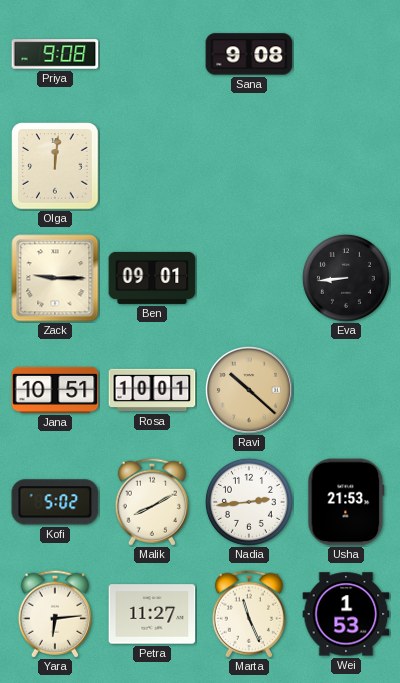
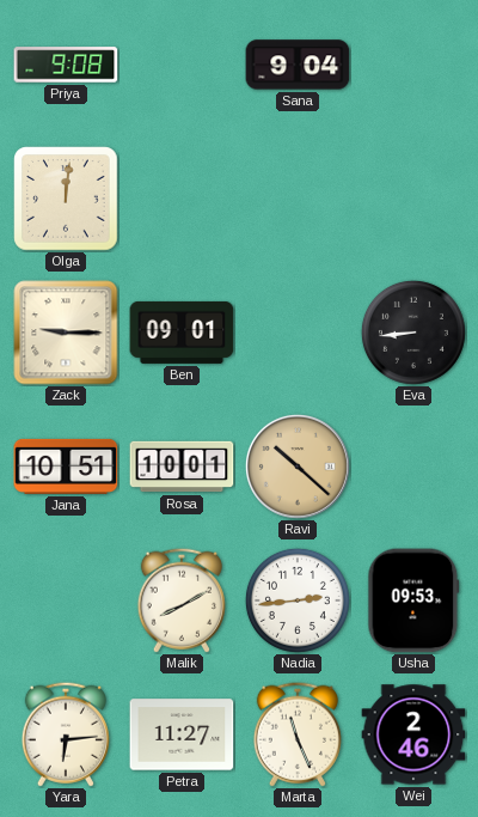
Sana: 9:08 -> 9:04
Kofi: 5:02 -> none
Usha: 21:53 -> 09:53
Wei: 1:53 -> 2:46
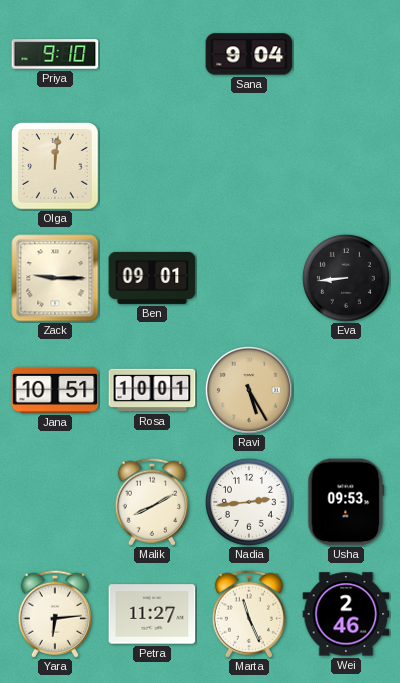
Priya: 9:08 -> 9:10
Ravi: 10:22 -> 5:25
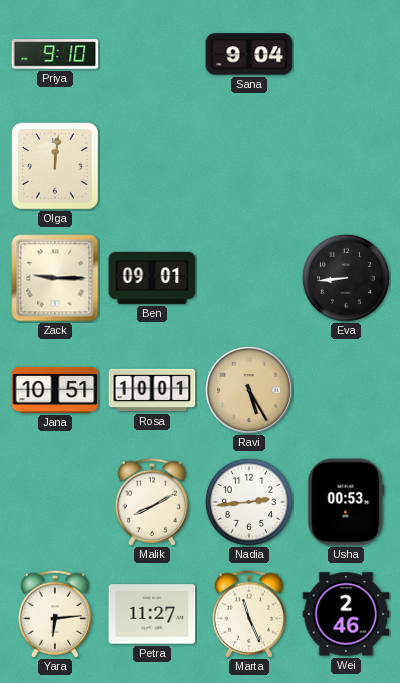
Usha: 09:53 -> 00:53
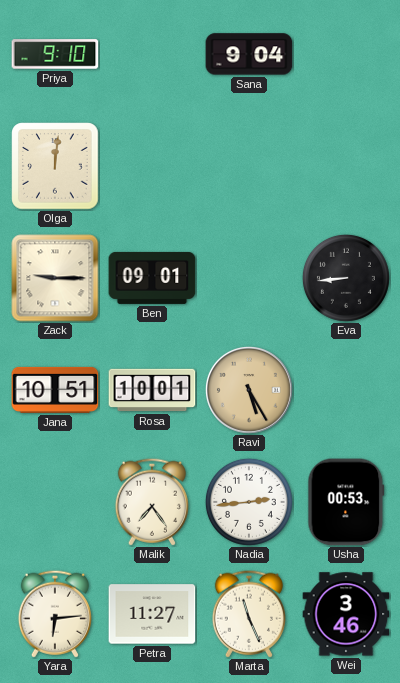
Malik: 8:10 -> 7:24
Wei: 2:46 -> 3:46
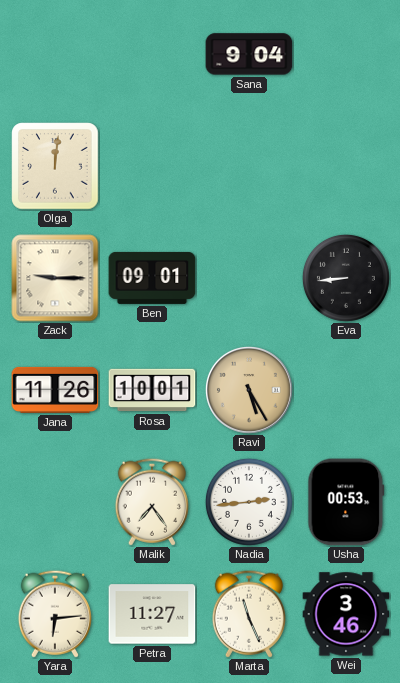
Priya: 9:10 -> none
Jana: 10:51 -> 11:26
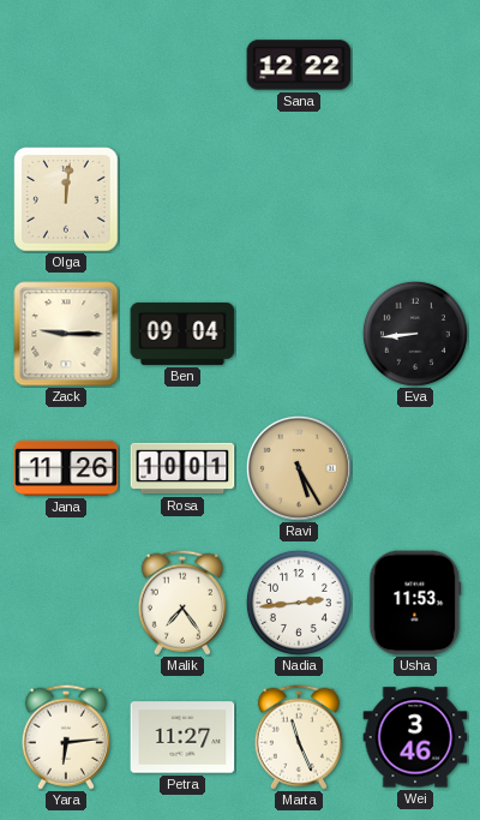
Sana: 9:04 -> 12:22
Ben: 09:01 -> 09:04
Usha: 00:53 -> 11:53
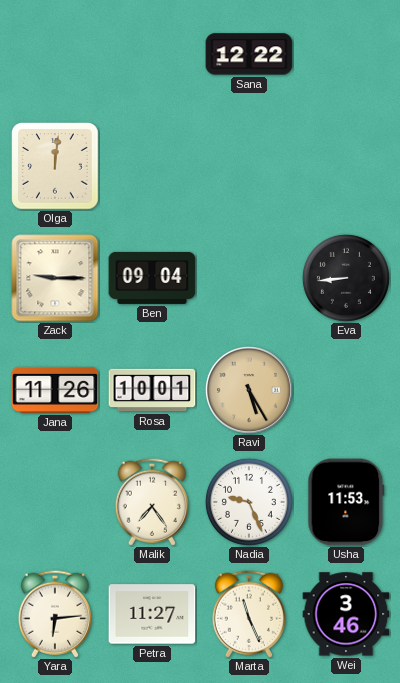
Nadia: 2:44 -> 9:26
